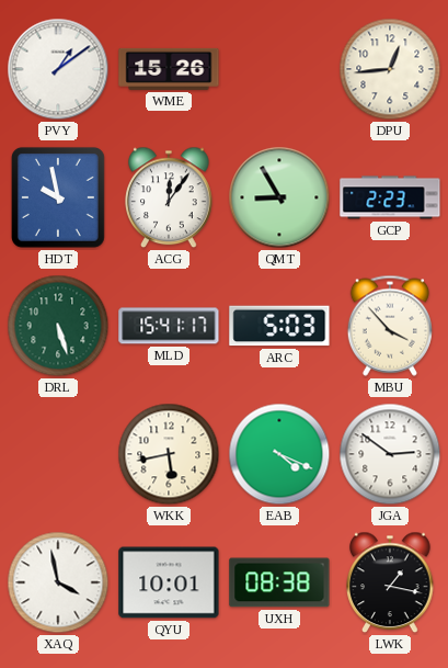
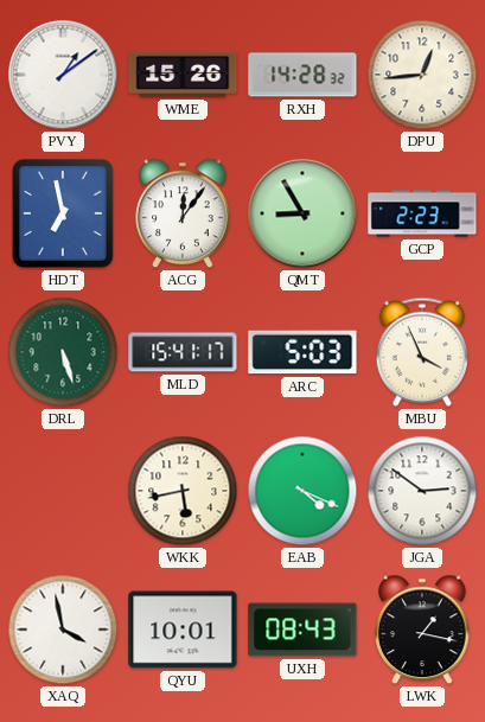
RXH: none -> 14:28
HDT: 9:58 -> 6:58
MBU: 3:53 -> 3:56
UXH: 08:38 -> 08:43
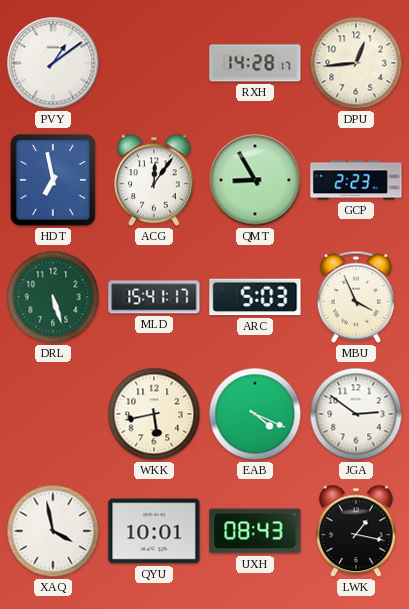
WME: 15:26 -> none
RXH: 14:28:32 -> 14:28:17
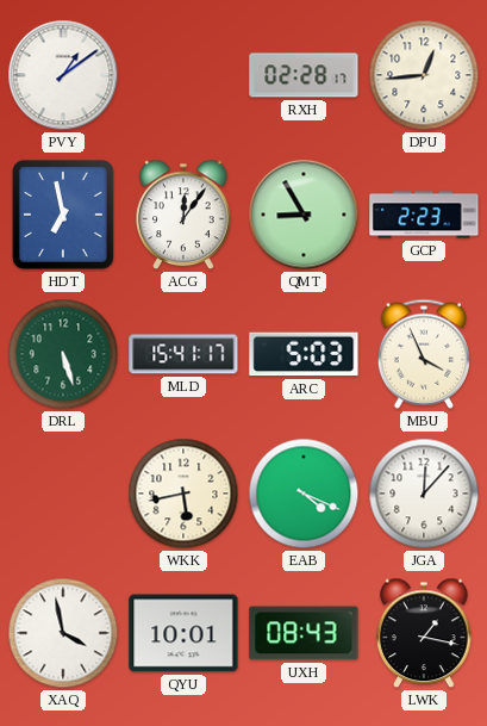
RXH: 14:28 -> 02:28
JGA: 2:51 -> 12:07
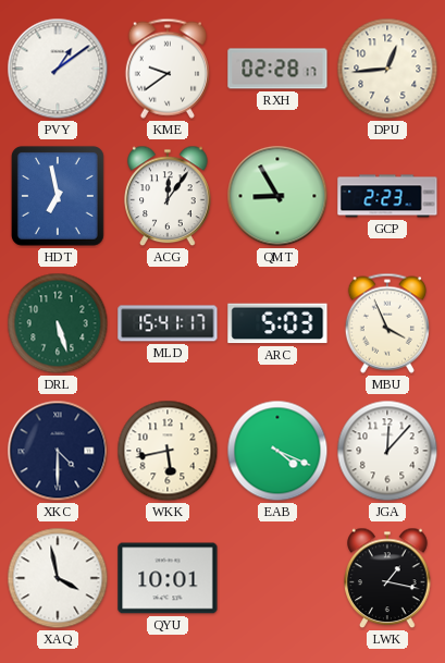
KME: none -> 9:39
XKC: none -> 4:30
UXH: 08:43 -> none
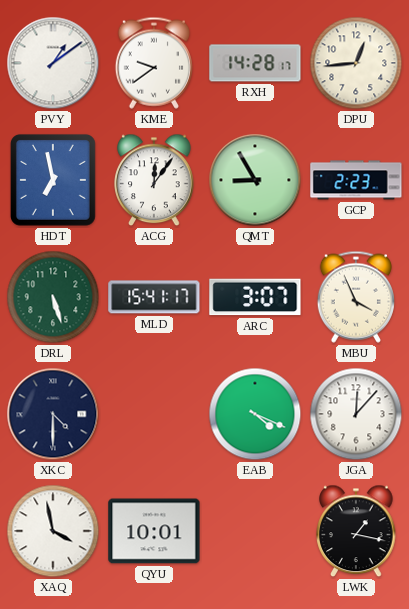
RXH: 02:28 -> 14:28
ARC: 5:03 -> 3:07
WKK: 5:43 -> none
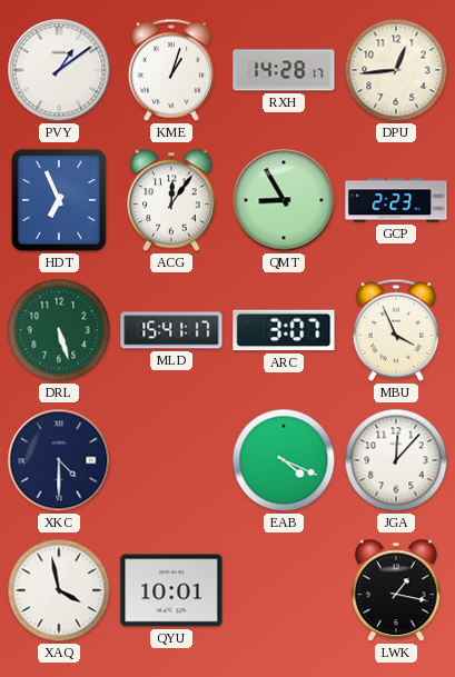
KME: 9:39 -> 1:03
HDT: 6:58 -> 6:56
